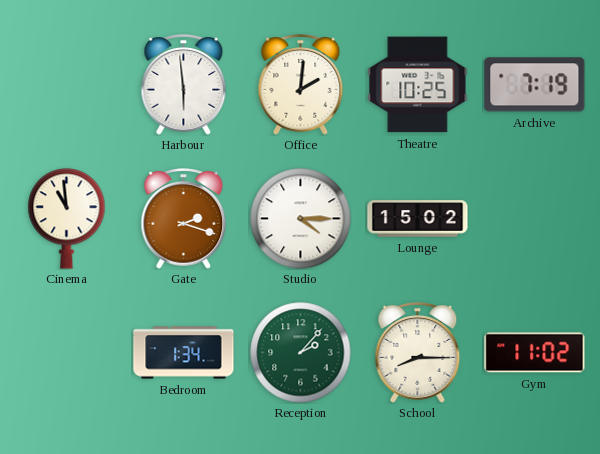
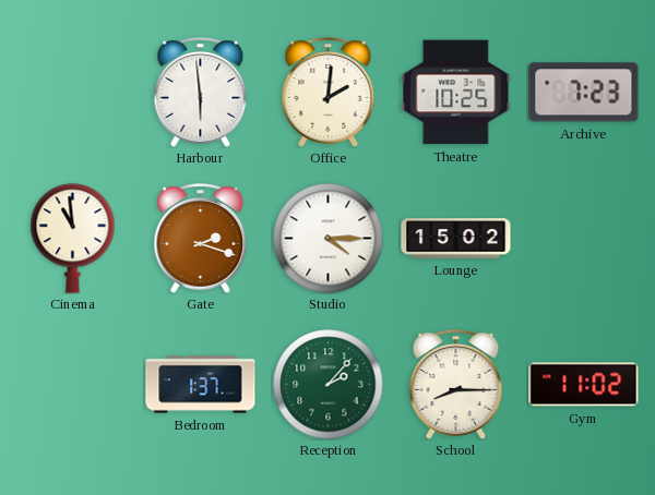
Archive: 7:19 -> 7:23
Bedroom: 1:34 -> 1:37
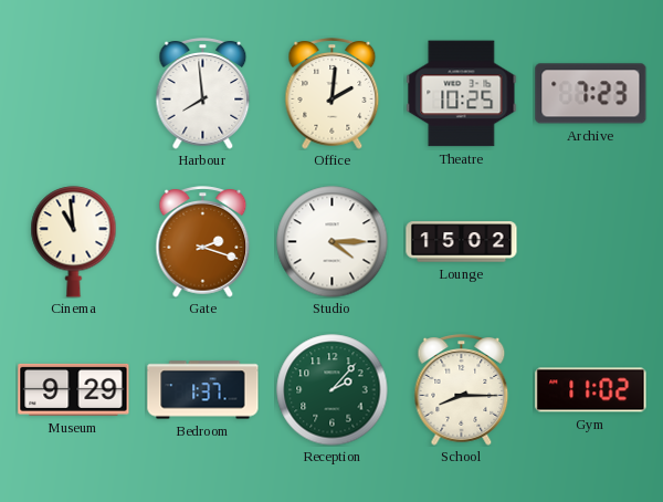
Harbour: 5:59 -> 7:59
Museum: none -> 9:29
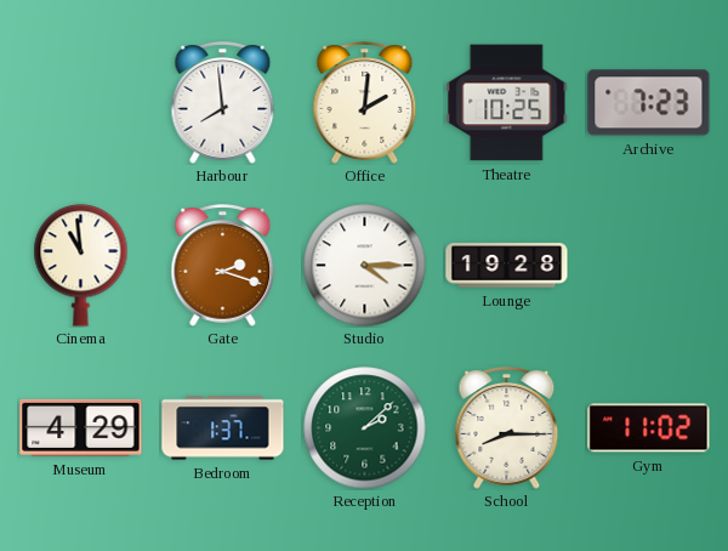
Lounge: 15:02 -> 19:28
Museum: 9:29 -> 4:29
Reception: 2:07 -> 2:08
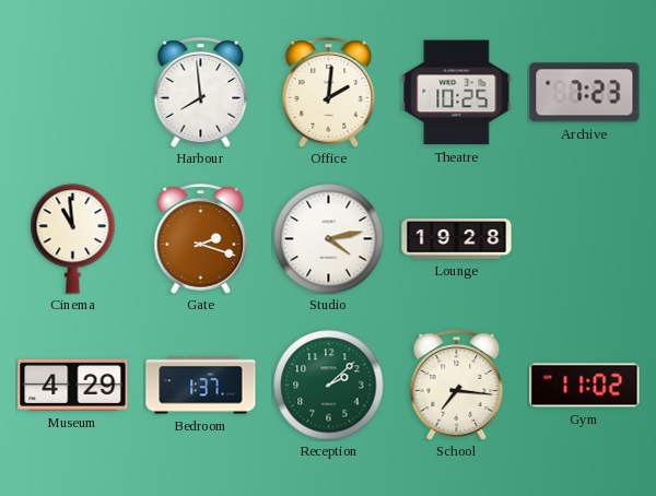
Studio: 4:15 -> 4:13
School: 8:15 -> 7:16
